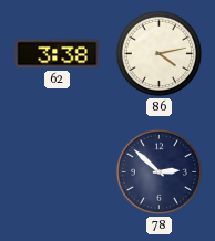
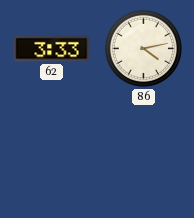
62: 3:38 -> 3:33
78: 2:52 -> none
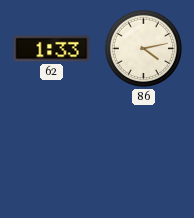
62: 3:33 -> 1:33
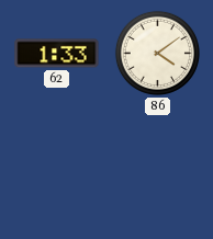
86: 4:13 -> 4:09
